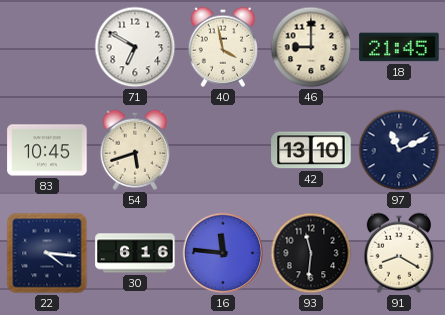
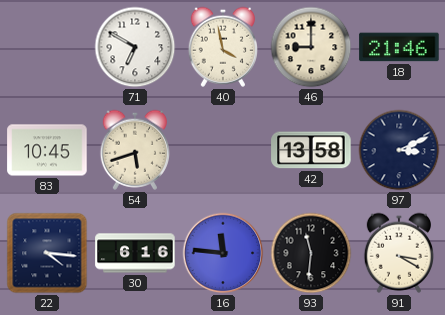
18: 21:45 -> 21:46
42: 13:10 -> 13:58
97: 11:11 -> 3:11
91: 8:20 -> 3:20
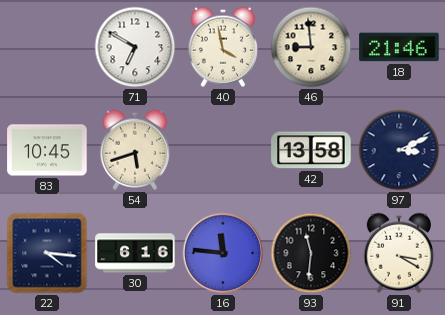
46: 9:00 -> 8:59
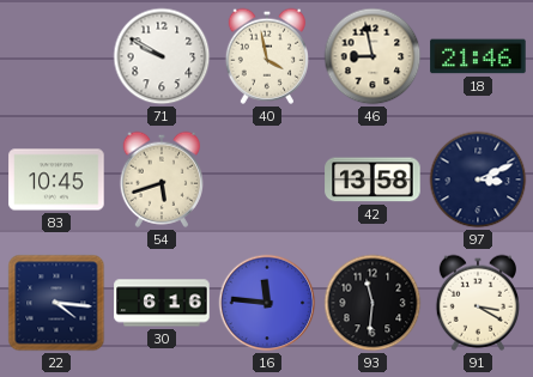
71: 6:50 -> 9:50
46: 8:59 -> 8:58
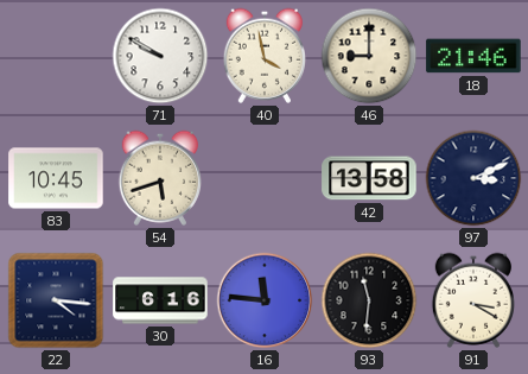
46: 8:58 -> 9:00
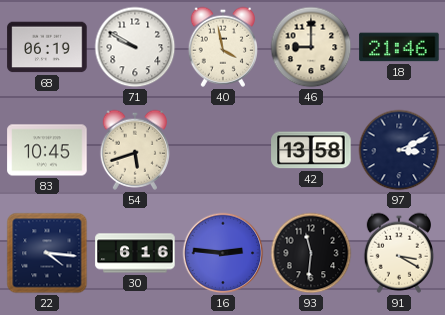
68: none -> 06:19
16: 11:46 -> 2:46
